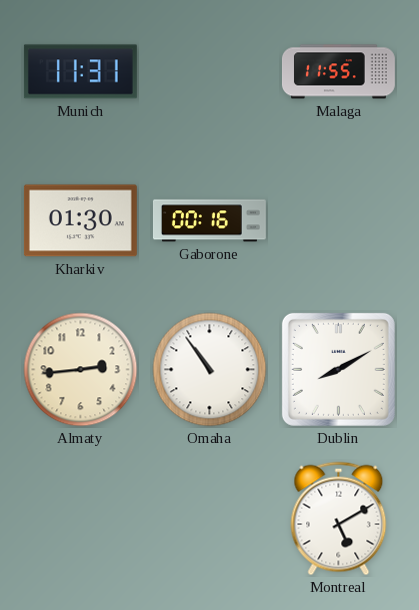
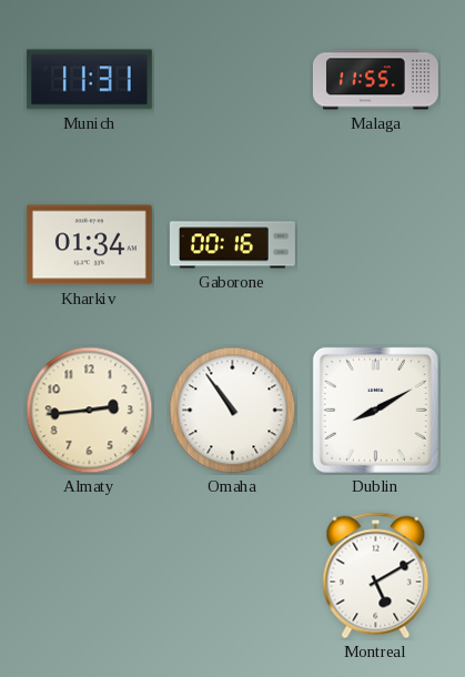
Kharkiv: 01:30 -> 01:34
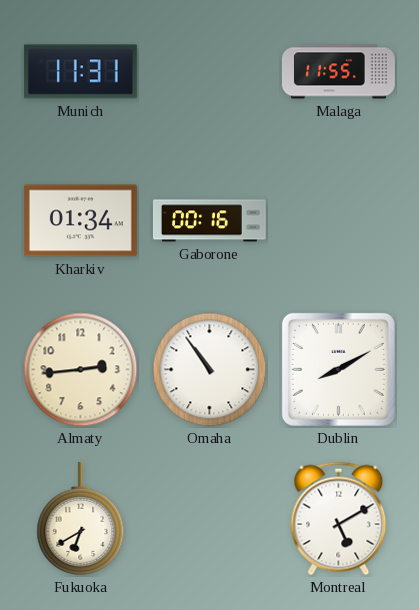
Fukuoka: none -> 6:40
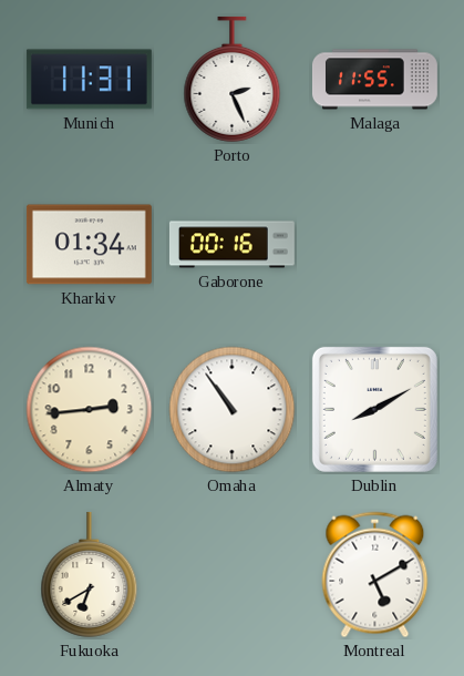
Porto: none -> 2:26
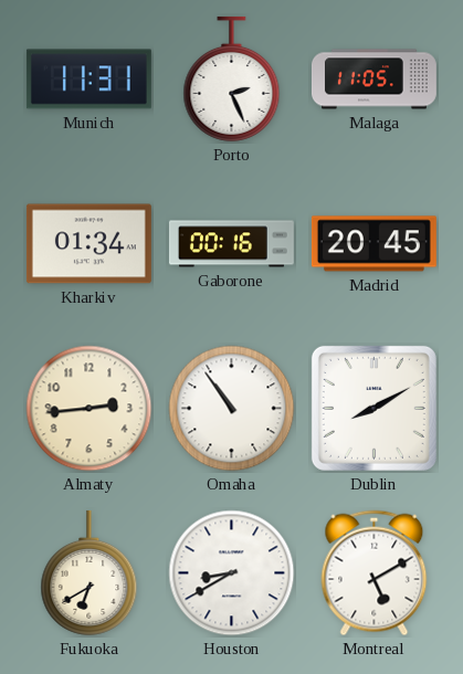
Malaga: 11:55 -> 11:05
Madrid: none -> 20:45
Houston: none -> 8:40
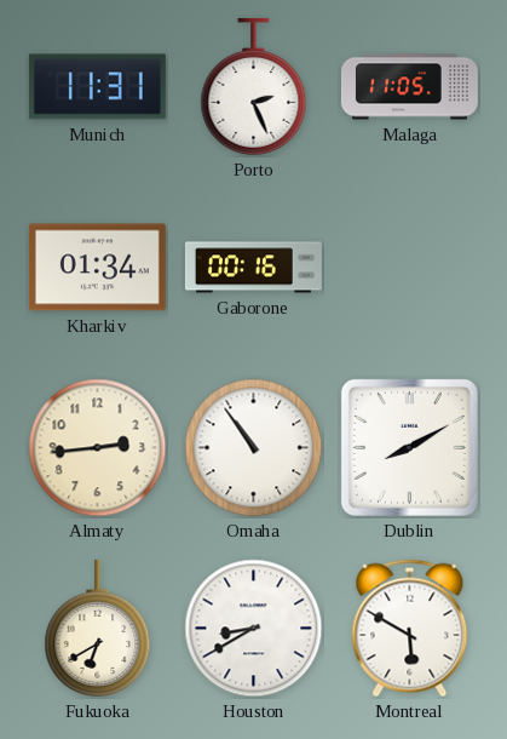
Madrid: 20:45 -> none
Montreal: 5:10 -> 5:50
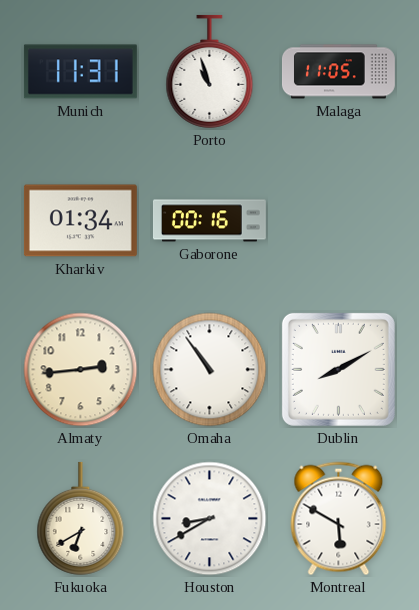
Porto: 2:26 -> 10:57
